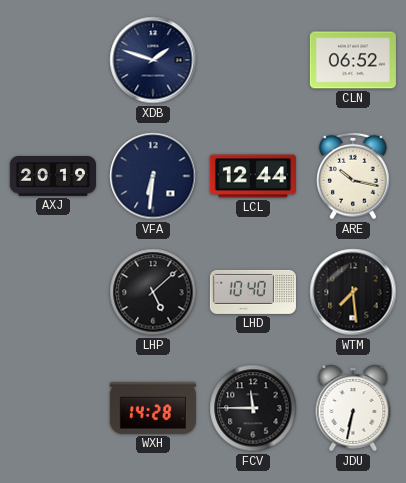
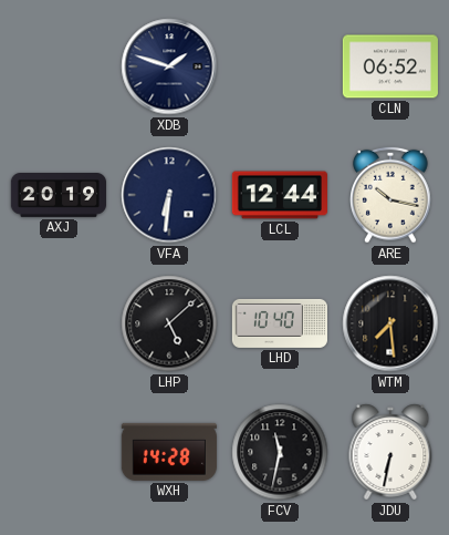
FCV: 11:45 -> 11:32
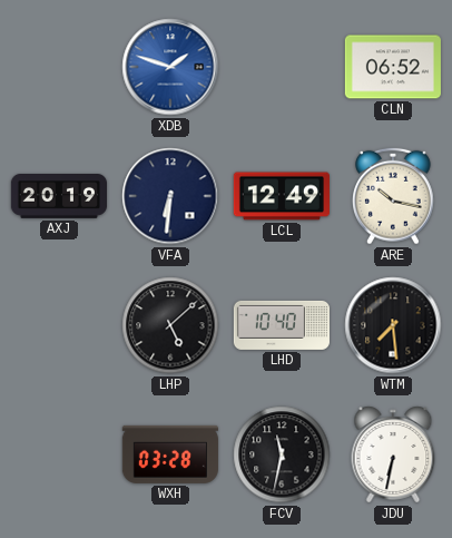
XDB dial: navy -> blue
LCL: 12:44 -> 12:49
WXH: 14:28 -> 03:28
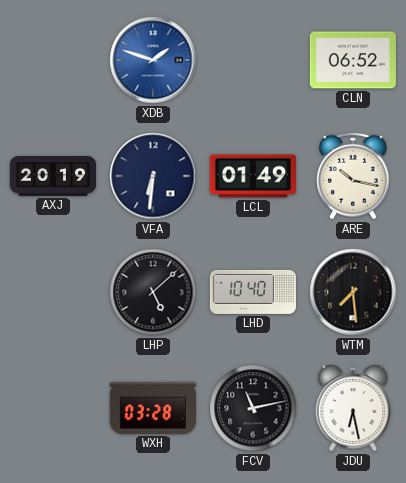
LCL: 12:49 -> 01:49
FCV: 11:32 -> 11:13
JDU: 6:32 -> 6:28
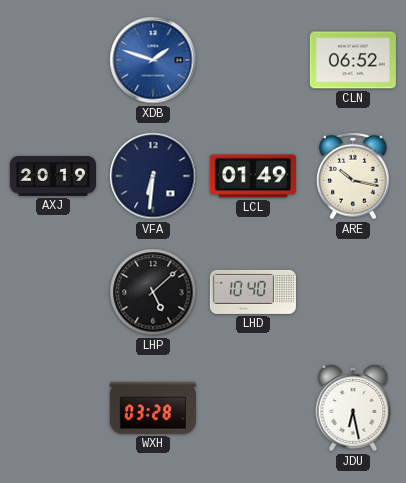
WTM: 7:29 -> none
FCV: 11:13 -> none
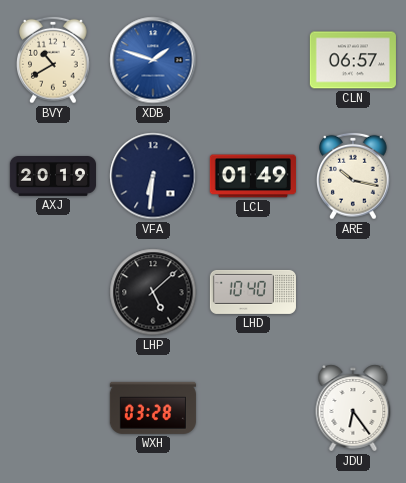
BVY: none -> 10:40
CLN: 06:52 -> 06:57
JDU: 6:28 -> 6:24
